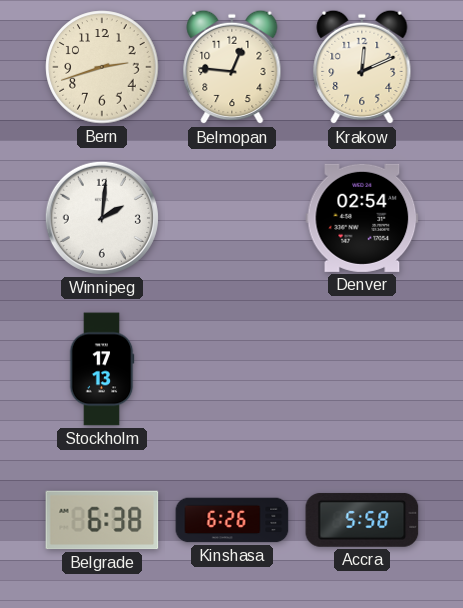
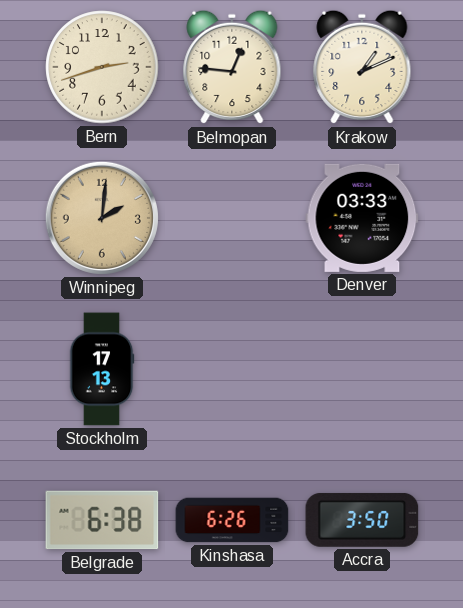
Krakow: 12:11 -> 1:11
Winnipeg dial: white -> champagne
Denver: 02:54 -> 03:33
Accra: 5:58 -> 3:50
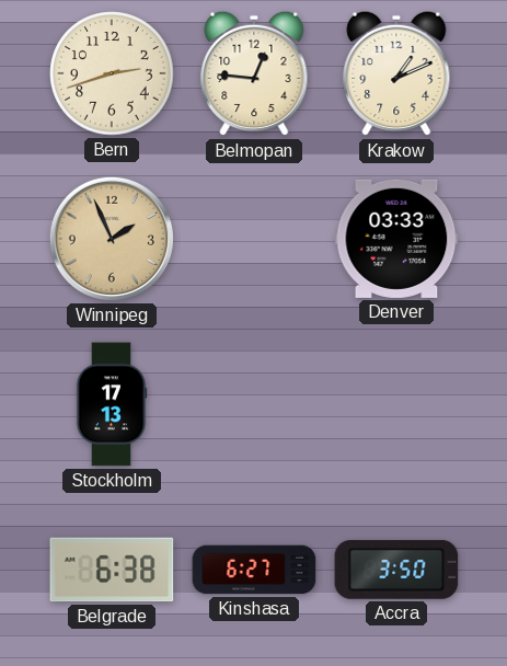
Winnipeg: 2:01 -> 1:56
Kinshasa: 6:26 -> 6:27
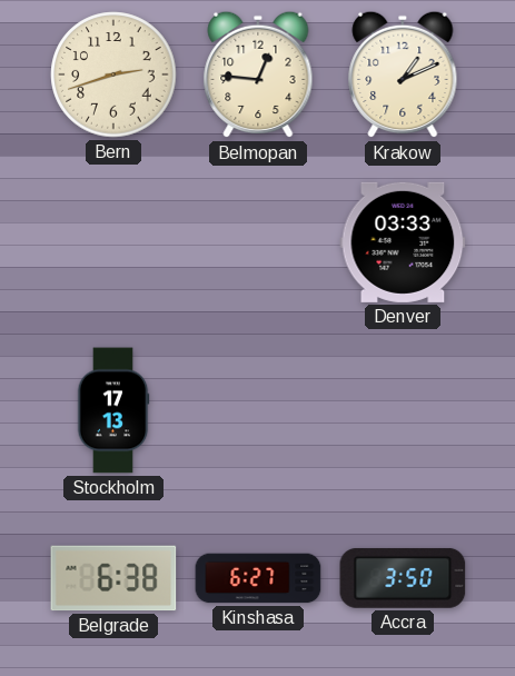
Winnipeg: 1:56 -> none
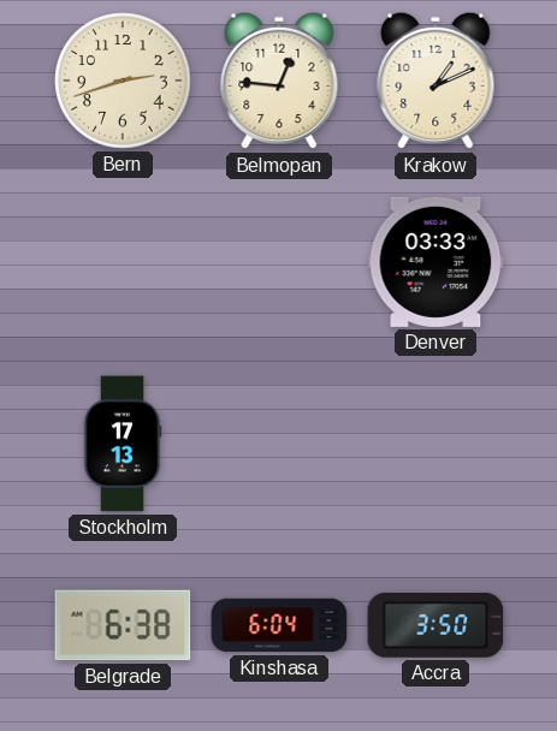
Kinshasa: 6:27 -> 6:04
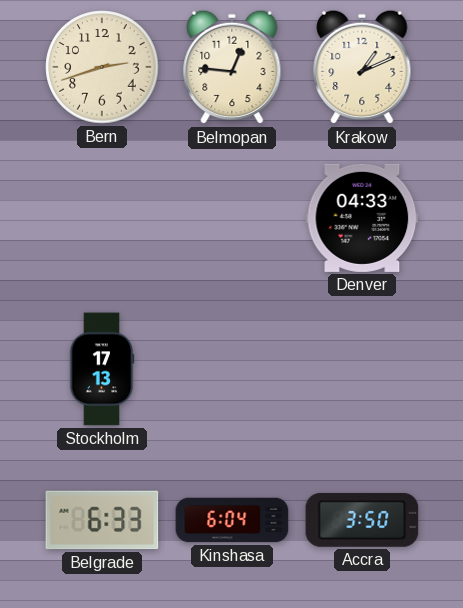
Denver: 03:33 -> 04:33
Belgrade: 6:38 -> 6:33
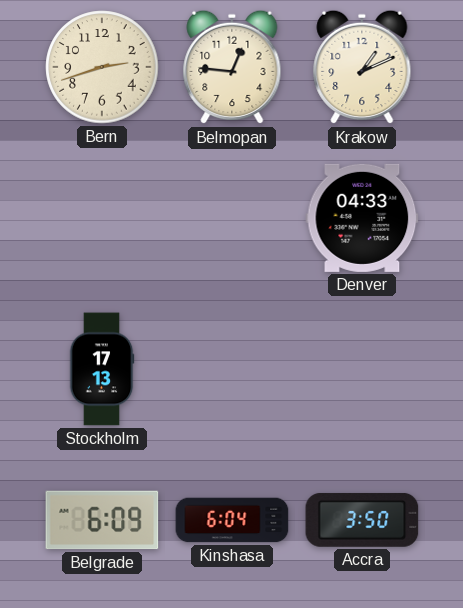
Belgrade: 6:33 -> 6:09
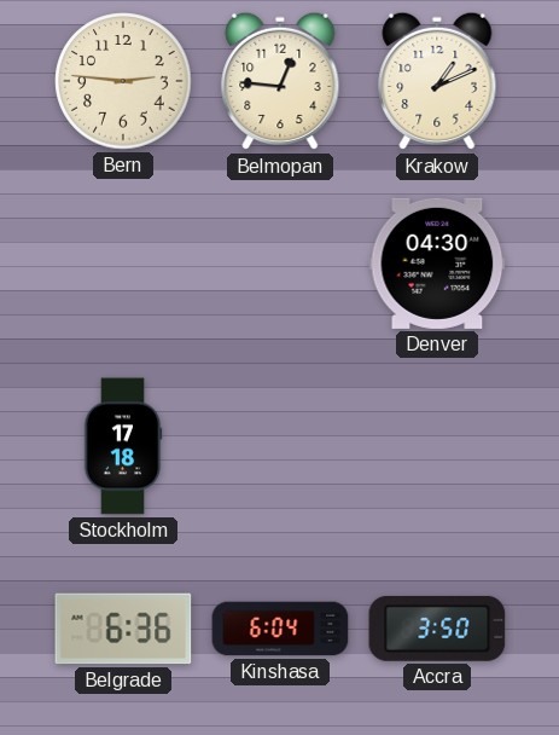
Bern: 2:42 -> 2:46
Denver: 04:33 -> 04:30
Stockholm: 17:13 -> 17:18
Belgrade: 6:09 -> 6:36
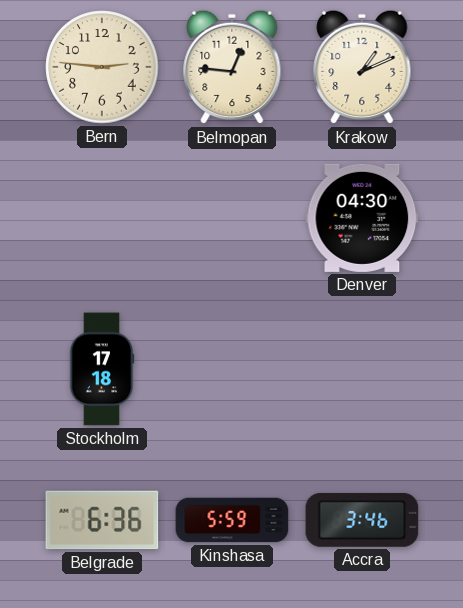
Kinshasa: 6:04 -> 5:59
Accra: 3:50 -> 3:46
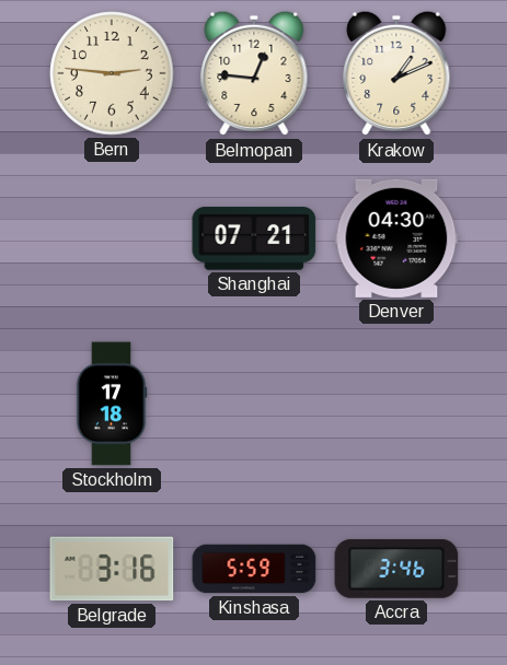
Shanghai: none -> 07:21
Belgrade: 6:36 -> 3:16
